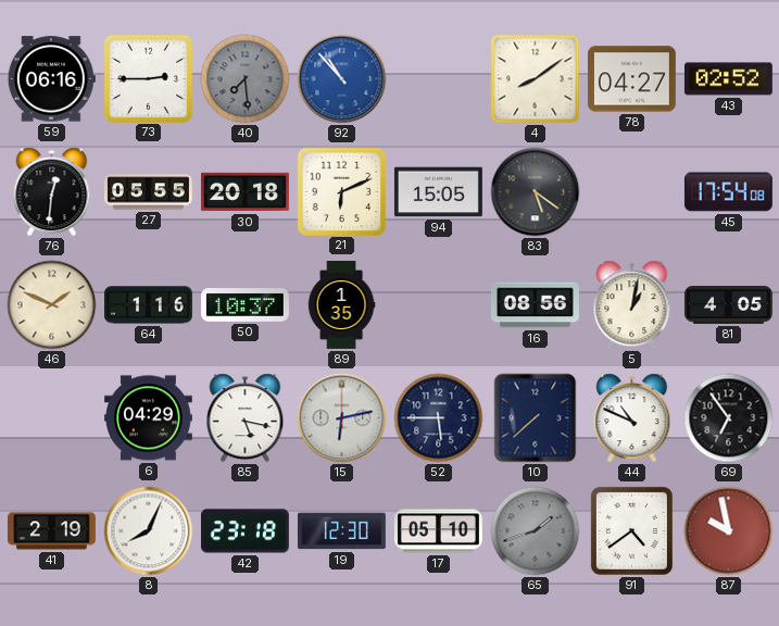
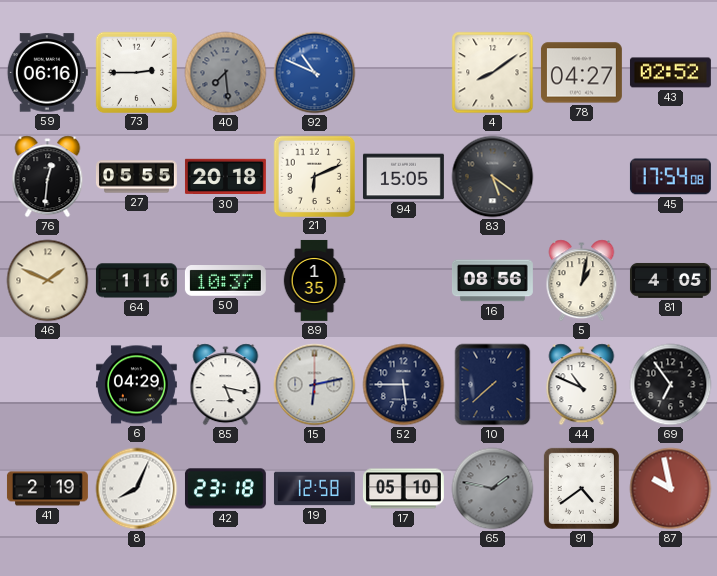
92: 10:53 -> 10:49
19: 12:30 -> 12:58
65: 1:42 -> 1:47
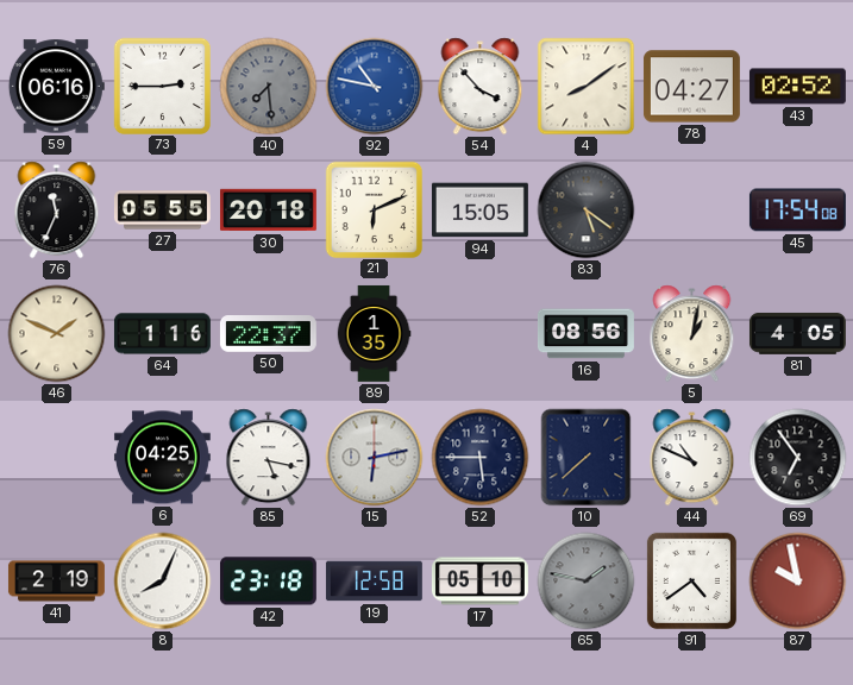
92: 10:49 -> 10:47
54: none -> 3:53
76: 12:31 -> 11:34
50: 10:37 -> 22:37
6: 04:29 -> 04:25
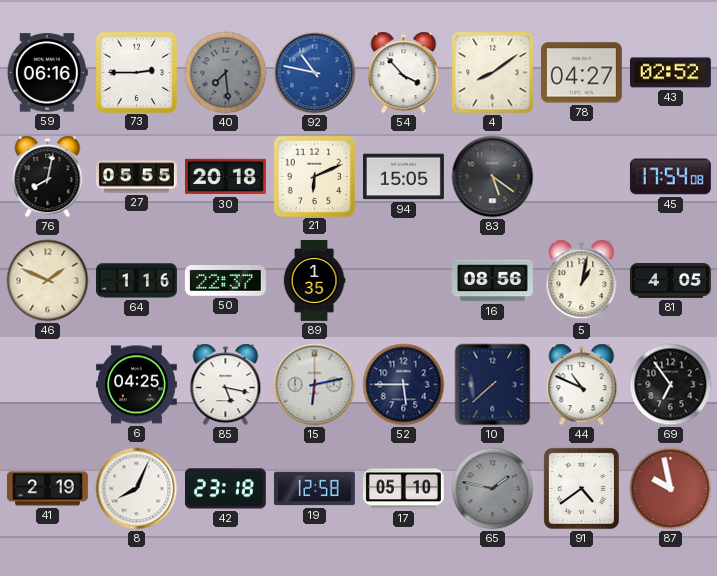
76: 11:34 -> 8:02
